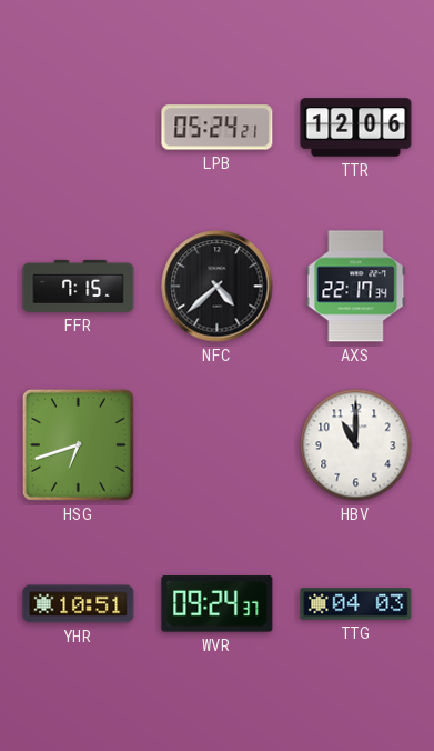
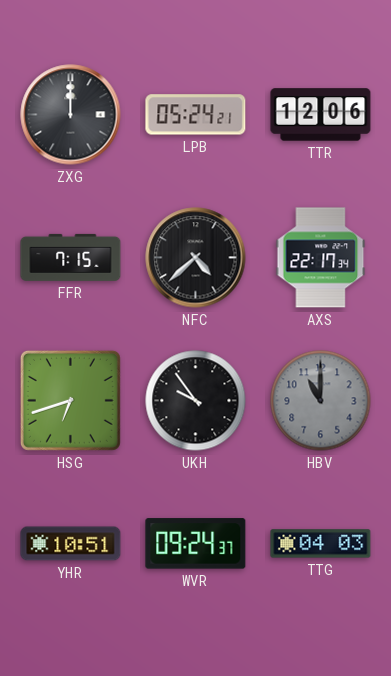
ZXG: none -> 12:00
UKH: none -> 9:54
HBV dial: white -> grey
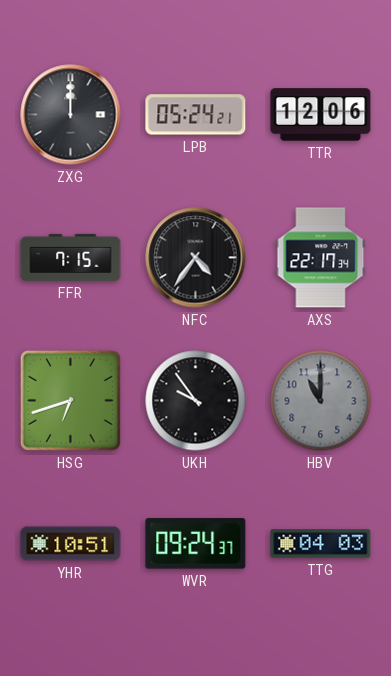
NFC: 4:38 -> 4:36
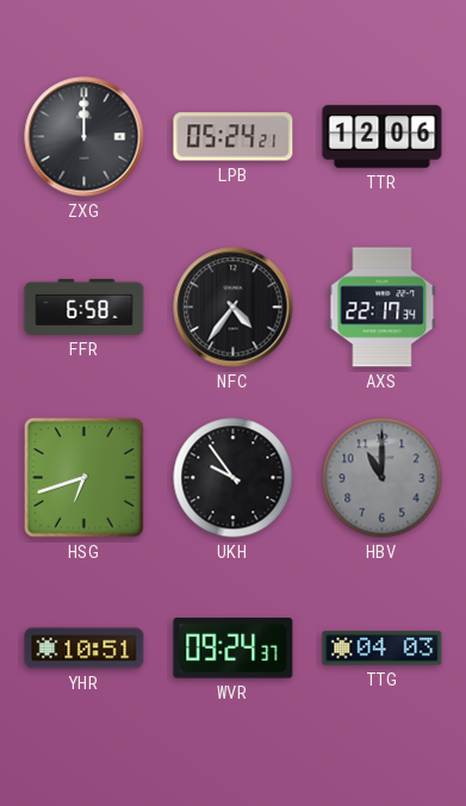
FFR: 7:15 -> 6:58
